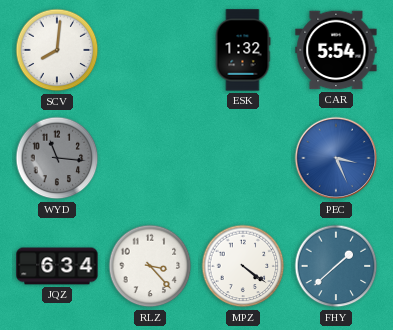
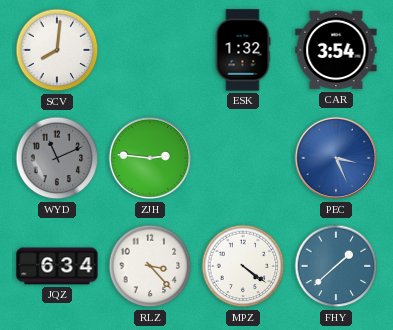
CAR: 5:54 -> 3:54
WYD: 11:16 -> 11:11
ZJH: none -> 2:46
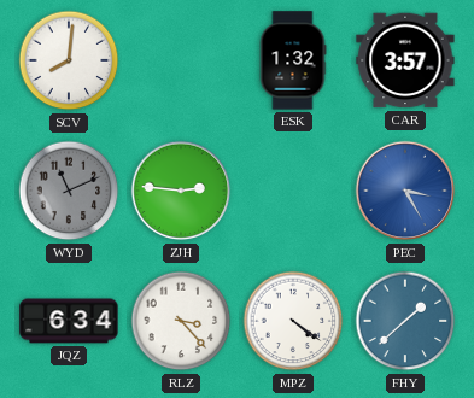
CAR: 3:54 -> 3:57
PEC: 3:26 -> 3:25
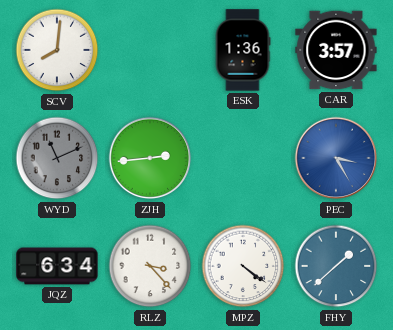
ESK: 1:32 -> 1:36
ZJH: 2:46 -> 2:44
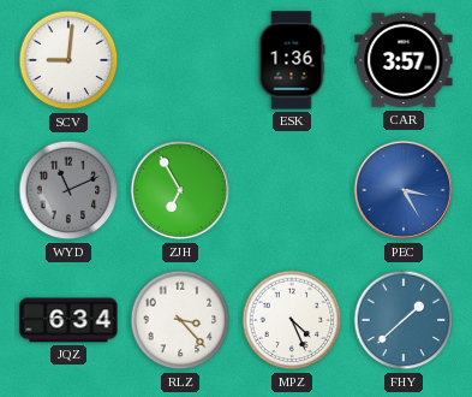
SCV: 8:01 -> 9:01
ZJH: 2:44 -> 6:55
MPZ: 4:21 -> 4:26
